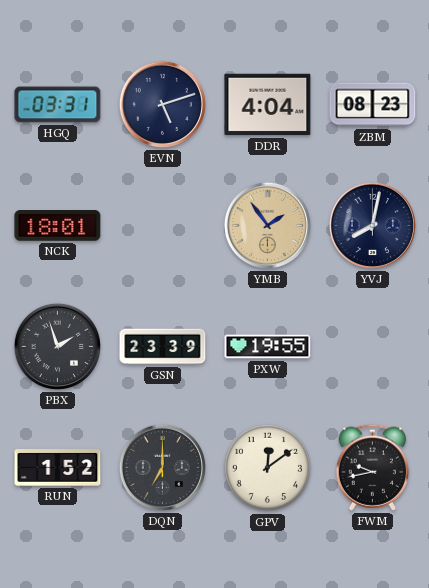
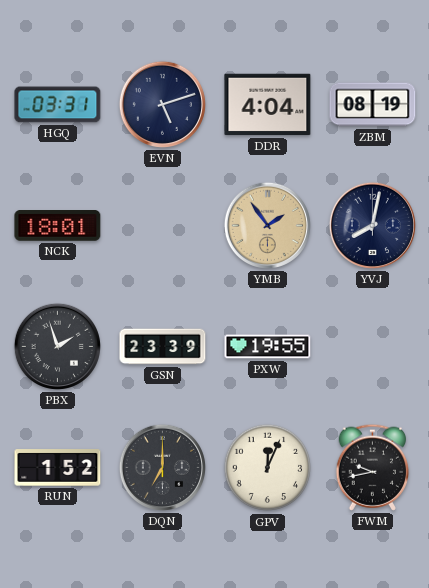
ZBM: 08:23 -> 08:19
GPV: 12:09 -> 12:04
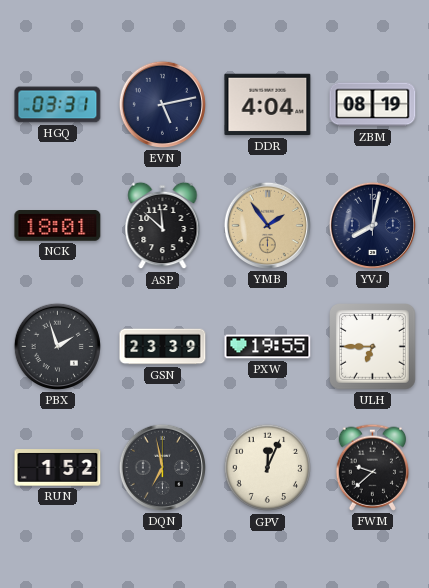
EVN: 5:12 -> 5:13
ASP: none -> 11:52
ULH: none -> 6:45
DQN: 7:00 -> 6:58
FWM: 9:43 -> 9:38
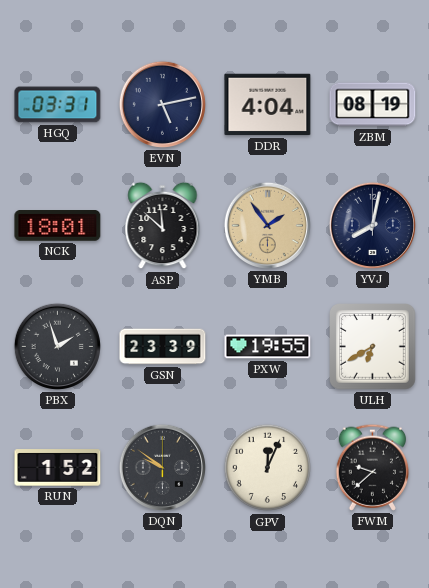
ULH: 6:45 -> 6:40
DQN: 6:58 -> 9:51
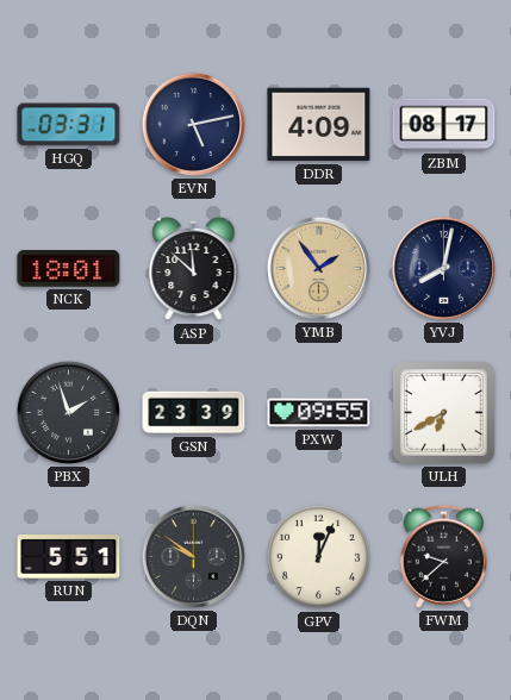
DDR: 4:04 -> 4:09
ZBM: 08:19 -> 08:17
PXW: 19:55 -> 09:55
RUN: 1:52 -> 5:51
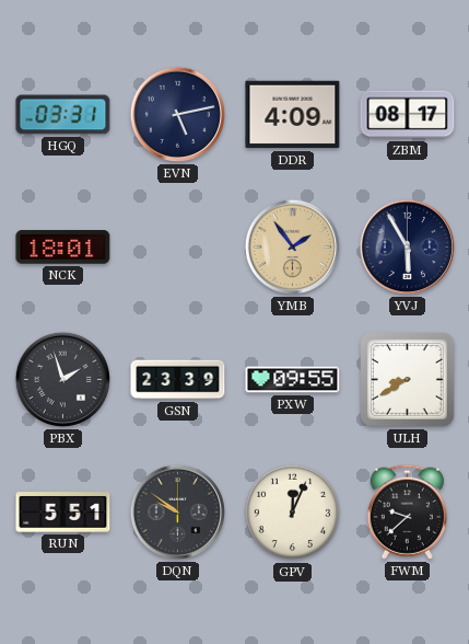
ASP: 11:52 -> none
YVJ: 8:02 -> 5:55
ULH: 6:40 -> 8:40
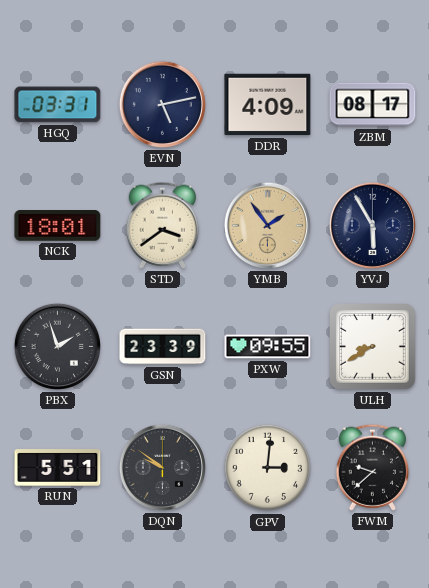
STD: none -> 3:39
GPV: 12:04 -> 3:01
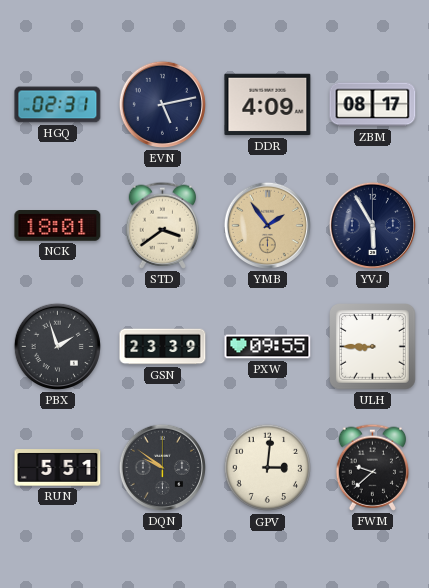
HGQ: 03:31 -> 02:31
ULH: 8:40 -> 8:45
